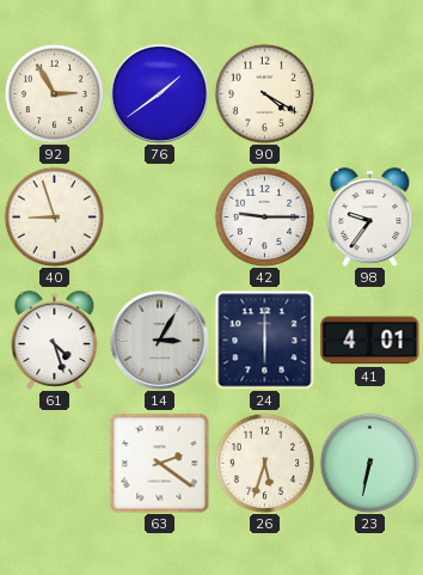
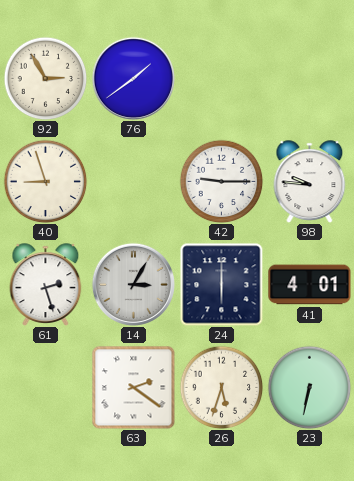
90: 4:20 -> none
98: 9:36 -> 9:46
61: 4:27 -> 2:27
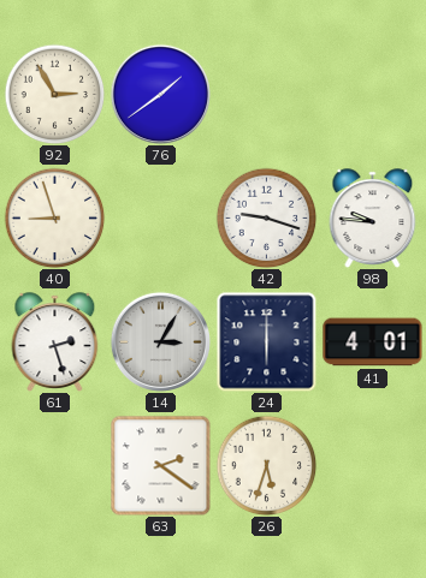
42: 9:15 -> 9:18
23: 6:32 -> none
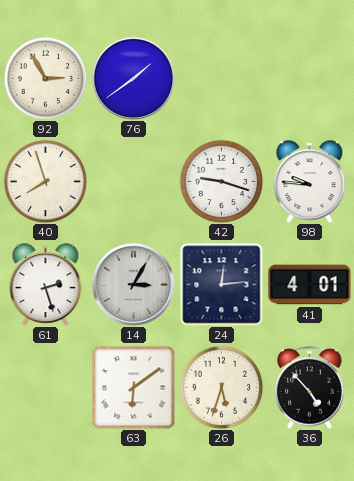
40: 8:57 -> 7:57
24: 6:00 -> 12:14
63: 2:21 -> 6:09
36: none -> 4:53
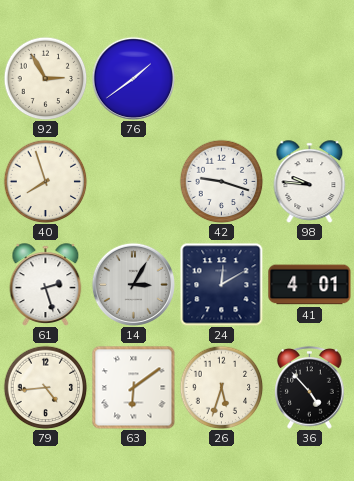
24: 12:14 -> 12:10
79: none -> 4:44
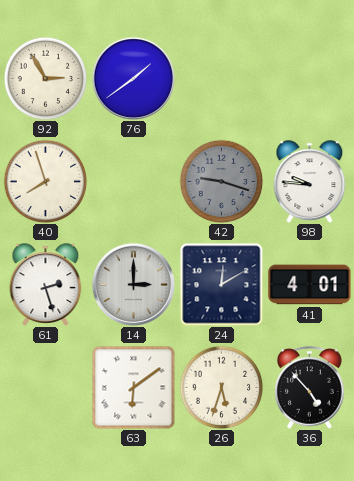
42 dial: white -> grey
14: 3:05 -> 3:00
79: 4:44 -> none
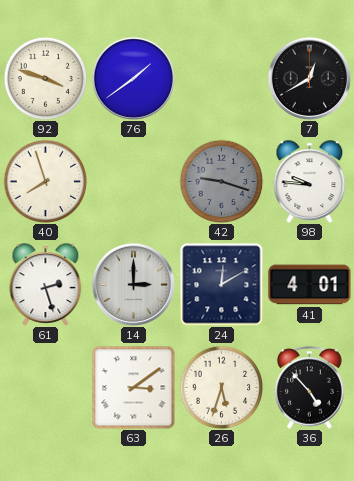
92: 2:55 -> 3:48
7: none -> 12:40
63: 6:09 -> 3:09
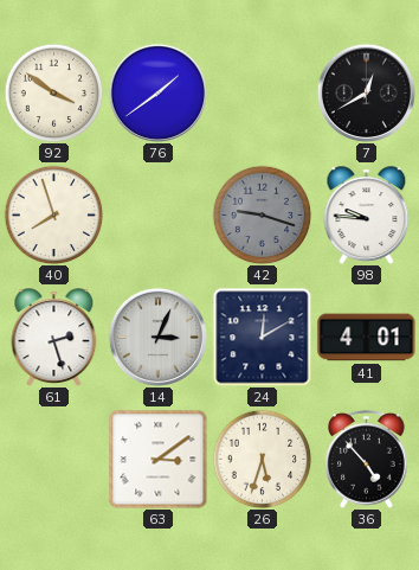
92: 3:48 -> 3:51
14: 3:00 -> 3:04
